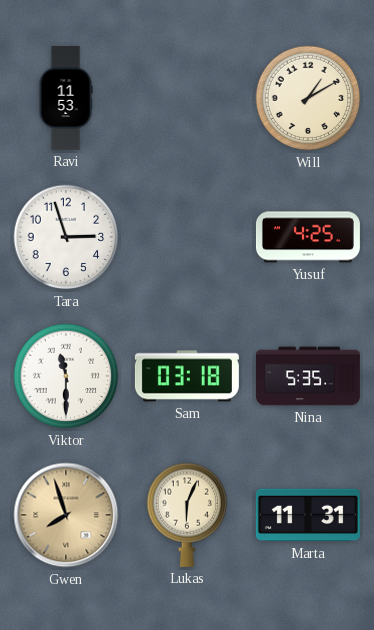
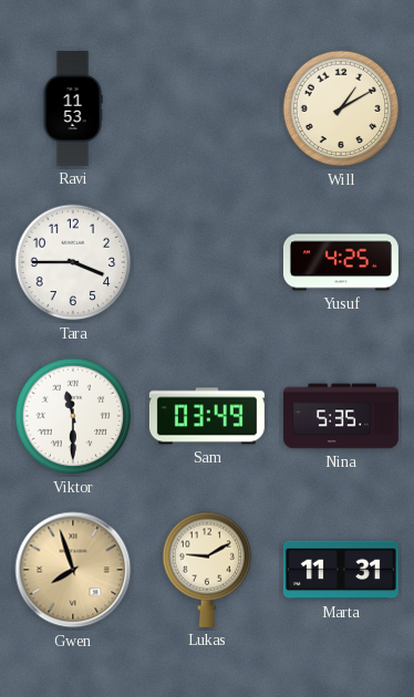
Tara: 2:57 -> 3:45
Sam: 03:18 -> 03:49
Lukas: 6:04 -> 9:10
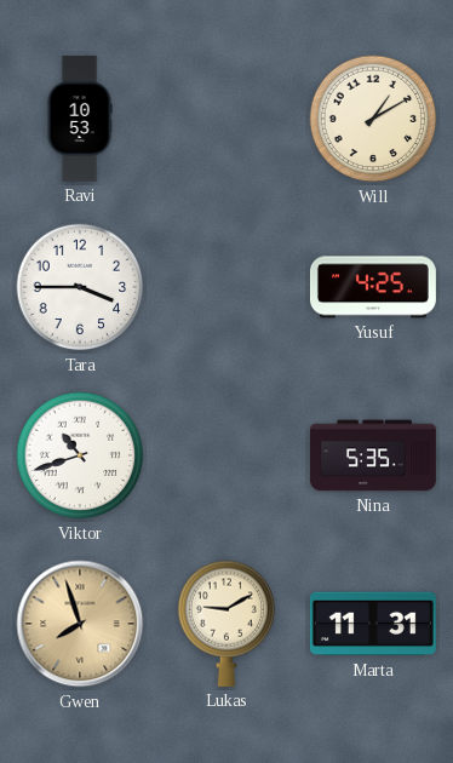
Ravi: 11:53 -> 10:53
Viktor: 11:30 -> 10:42
Sam: 03:49 -> none
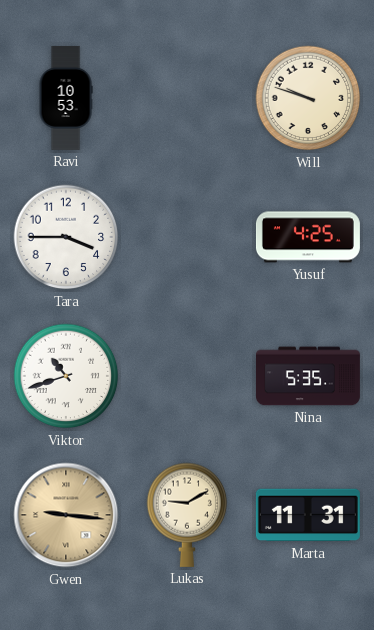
Will: 1:10 -> 9:48
Gwen: 7:57 -> 9:16
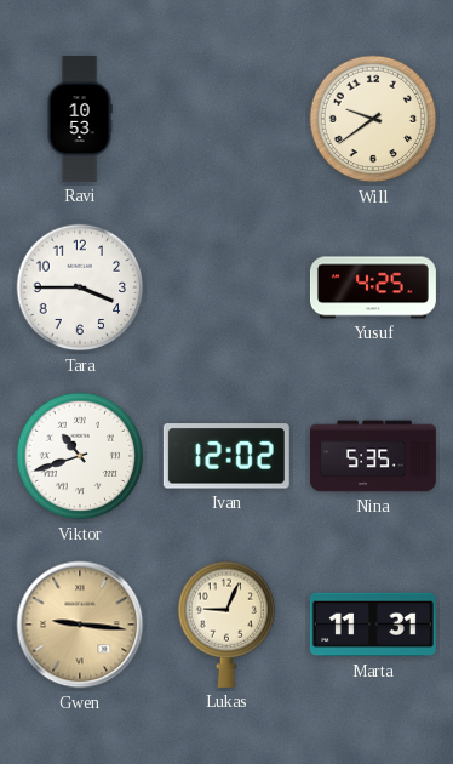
Will: 9:48 -> 9:39
Ivan: none -> 12:02
Lukas: 9:10 -> 9:04
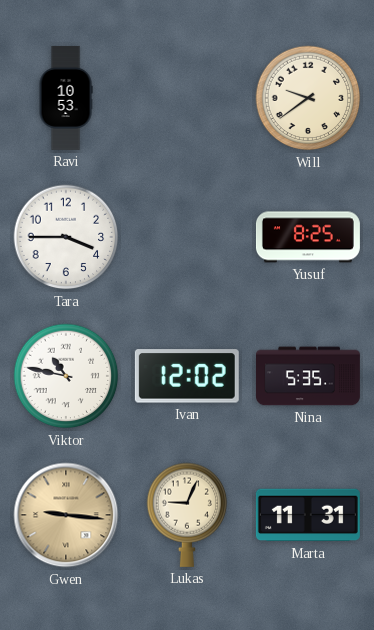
Yusuf: 4:25 -> 8:25
Viktor: 10:42 -> 10:47
